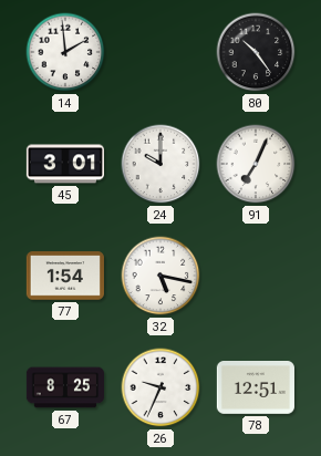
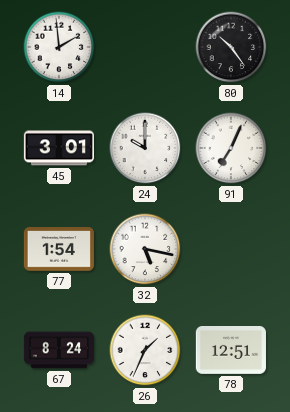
67: 8:25 -> 8:24
26: 9:34 -> 1:34
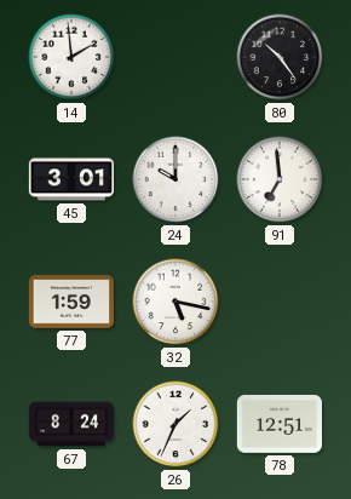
91: 7:04 -> 6:59
77: 1:54 -> 1:59
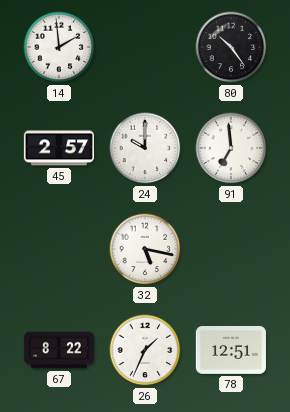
45: 3:01 -> 2:57
77: 1:59 -> none
67: 8:24 -> 8:22
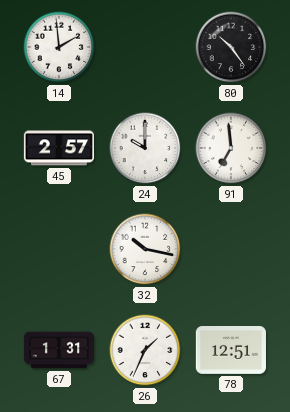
32: 5:17 -> 10:17
67: 8:22 -> 1:31
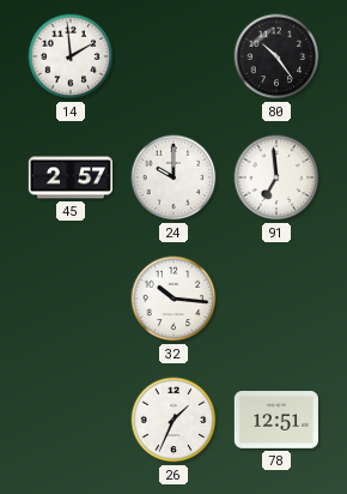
32: 10:17 -> 10:16
67: 1:31 -> none
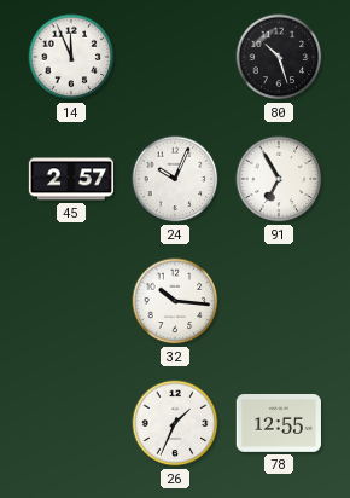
14: 1:59 -> 11:56
80: 10:24 -> 10:27
24: 10:00 -> 10:04
91: 6:59 -> 6:55
78: 12:51 -> 12:55
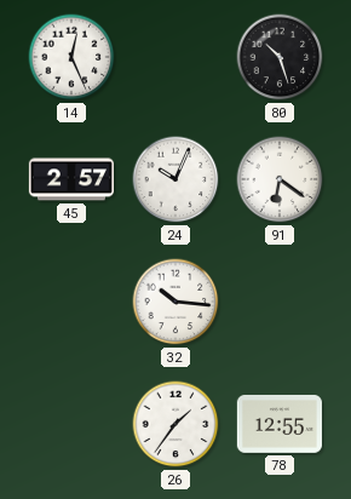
14: 11:56 -> 12:26
91: 6:55 -> 6:21
26: 1:34 -> 1:36
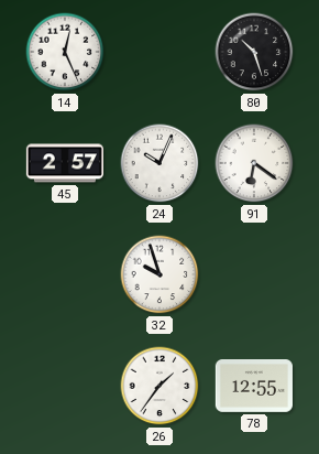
32: 10:16 -> 9:57
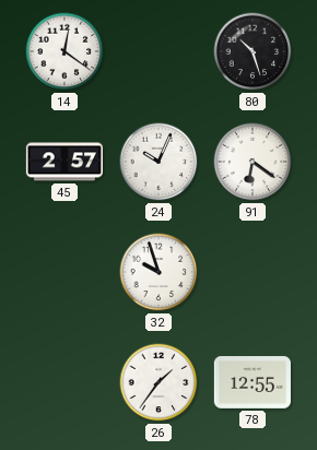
14: 12:26 -> 12:21
